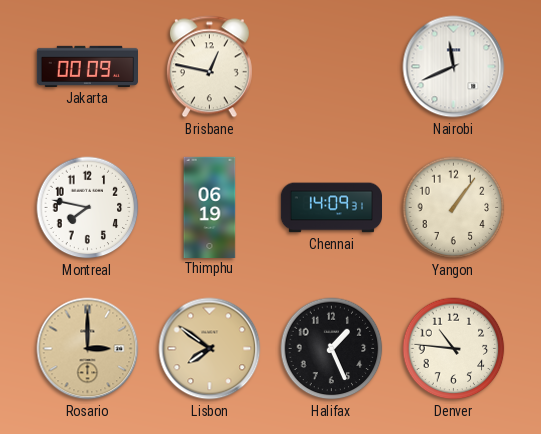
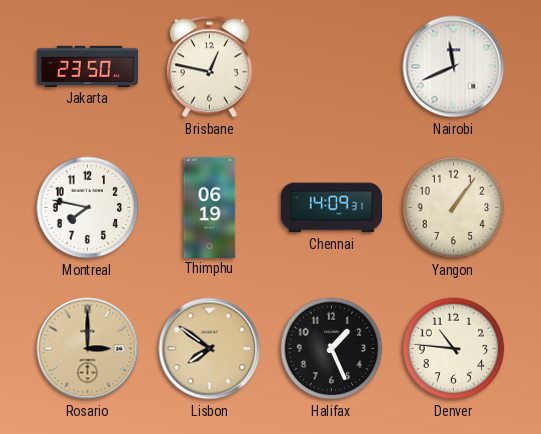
Jakarta: 00:09 -> 23:50
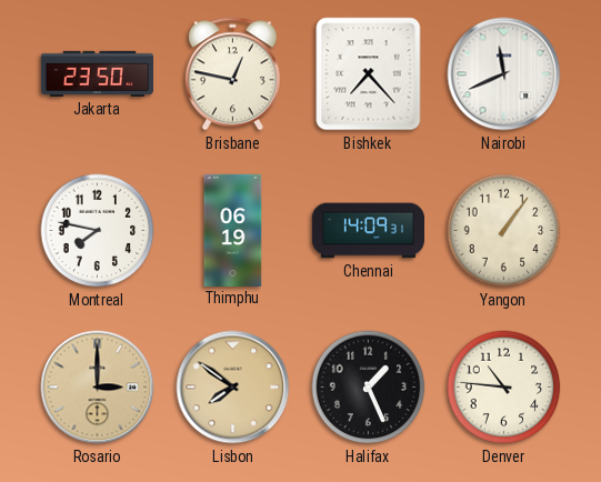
Bishkek: none -> 7:23
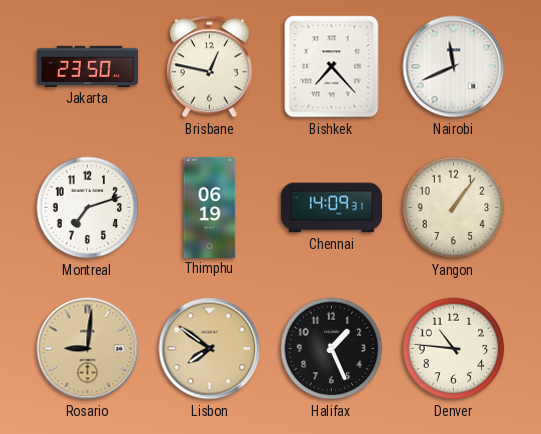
Montreal: 7:47 -> 7:12
Rosario: 3:00 -> 9:01
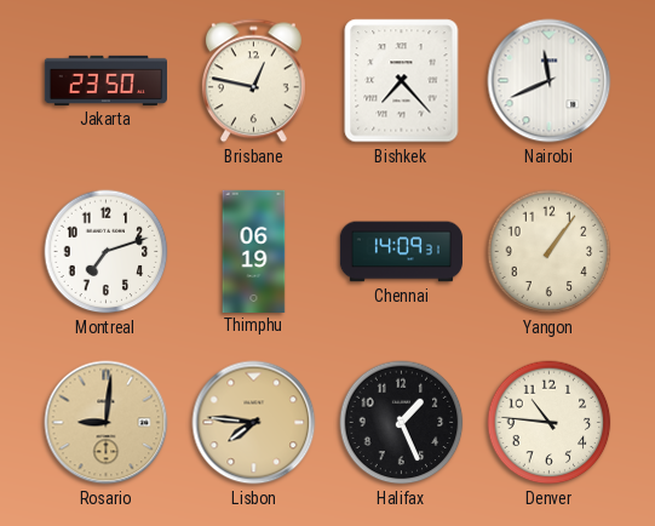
Lisbon: 7:51 -> 7:46
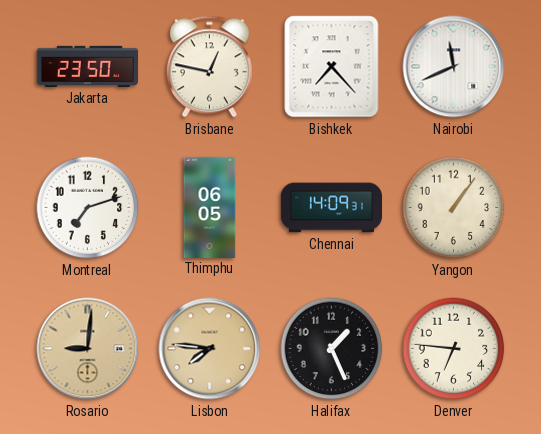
Thimphu: 06:19 -> 06:05
Denver: 10:46 -> 6:46
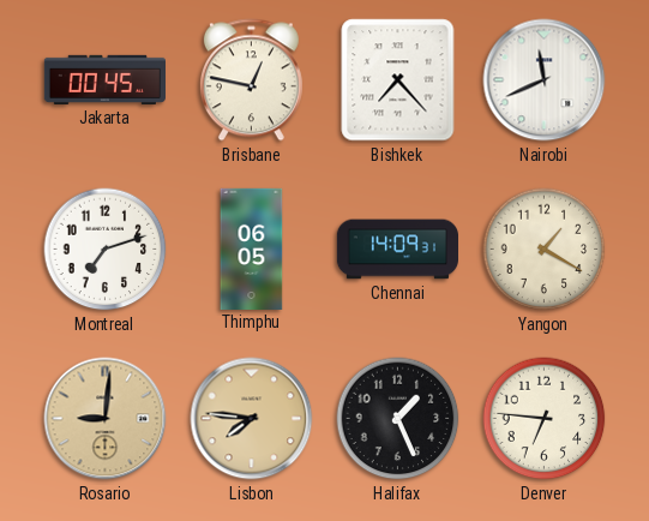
Jakarta: 23:50 -> 00:45
Yangon: 1:06 -> 1:20
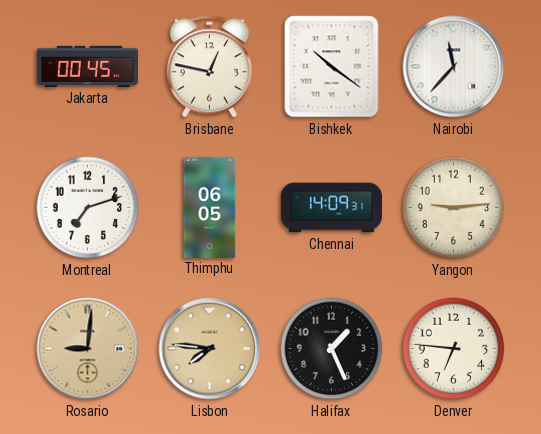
Bishkek: 7:23 -> 10:21
Nairobi: 11:41 -> 11:37
Yangon: 1:20 -> 9:14
